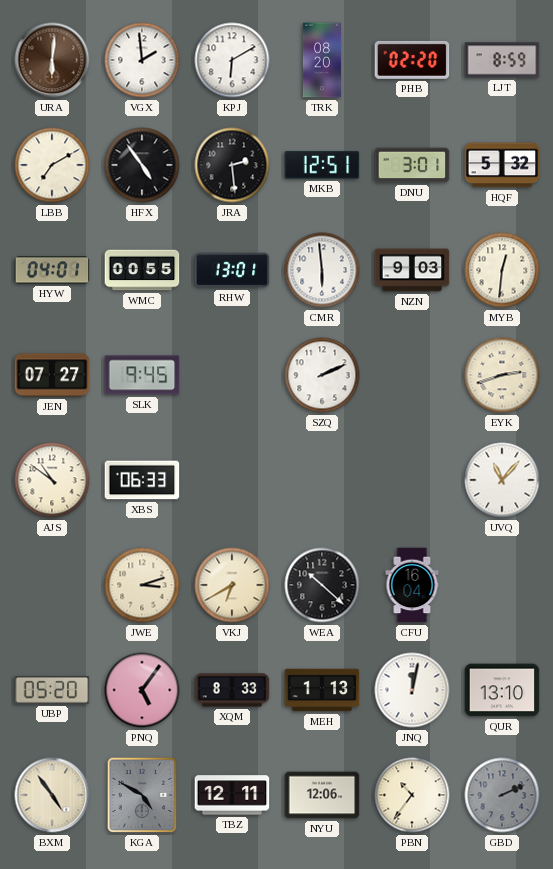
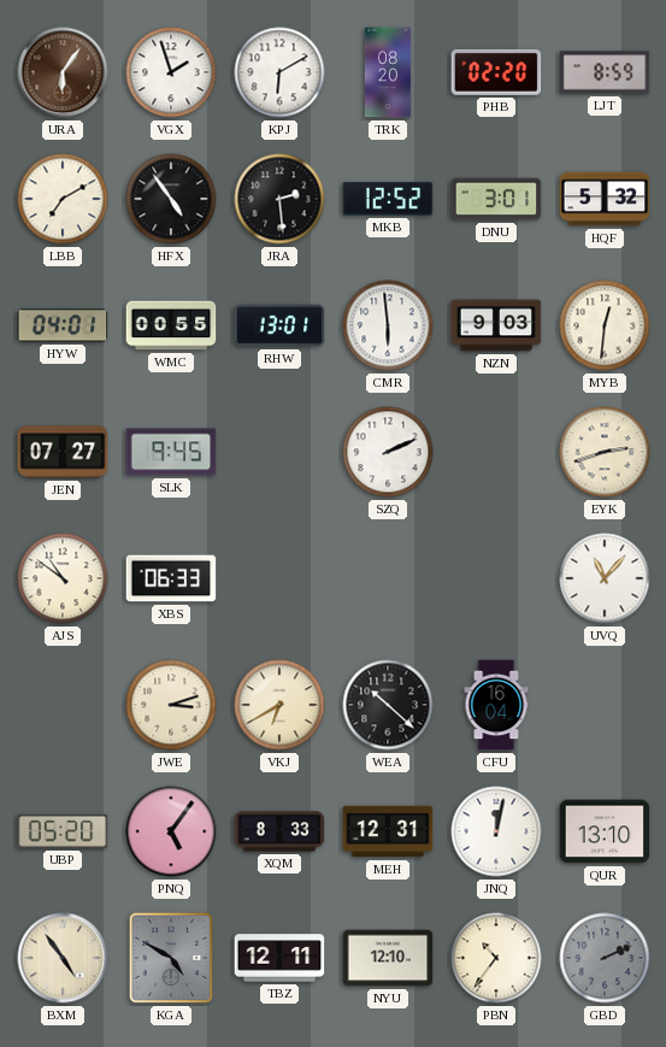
URA: 6:01 -> 6:06
VGX: 1:59 -> 1:57
MKB: 12:51 -> 12:52
MEH: 1:13 -> 12:31
NYU: 12:06 -> 12:10
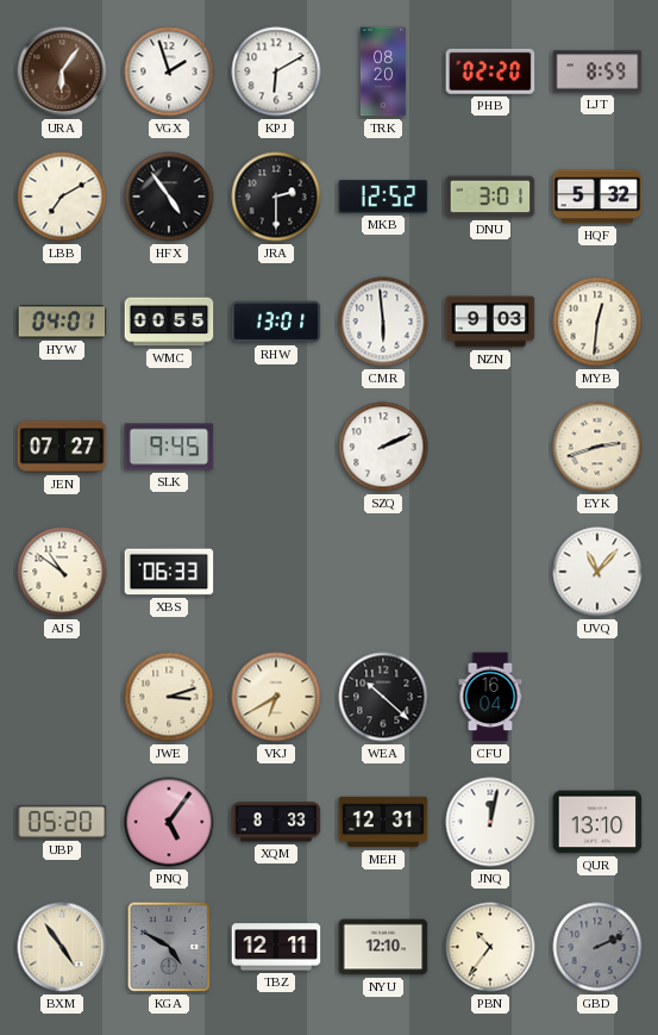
JRA: 2:29 -> 2:30
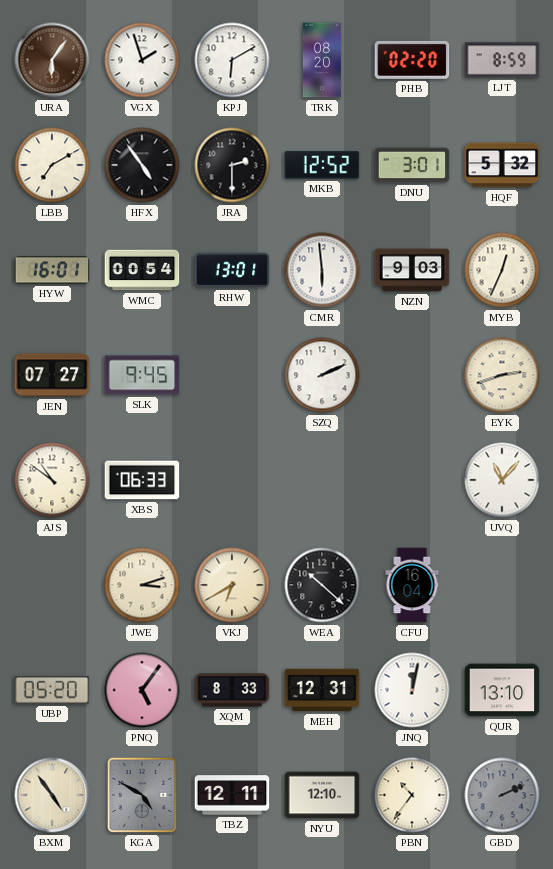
HYW: 04:01 -> 16:01
WMC: 00:55 -> 00:54
MYB: 12:31 -> 12:34
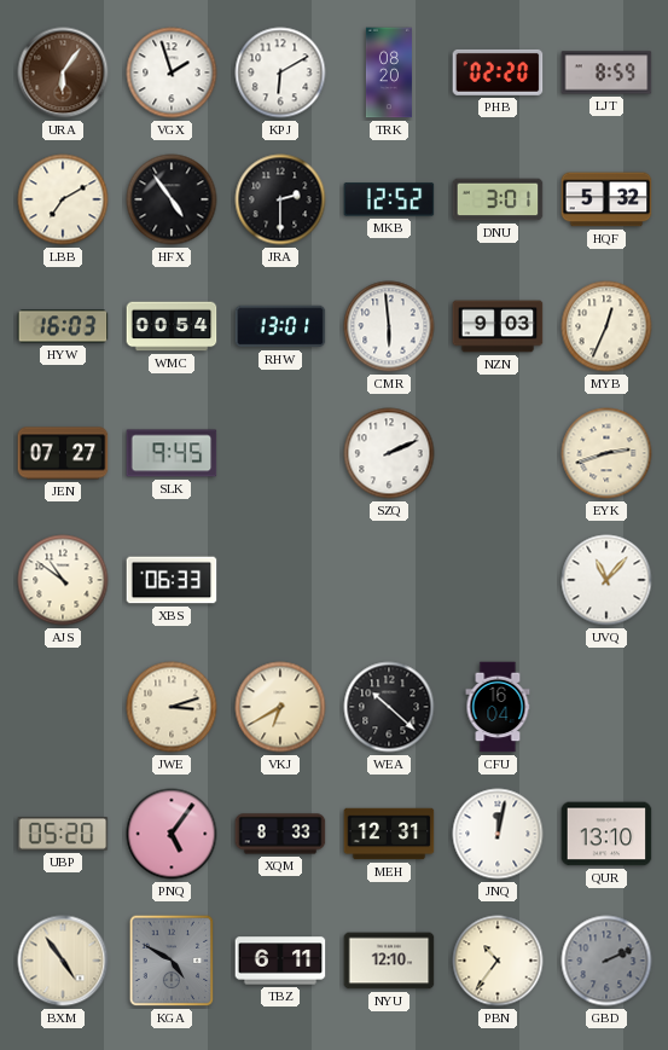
HYW: 16:01 -> 16:03
TBZ: 12:11 -> 6:11
